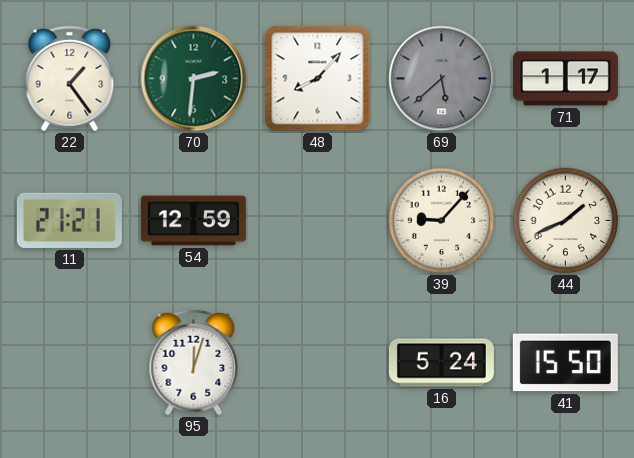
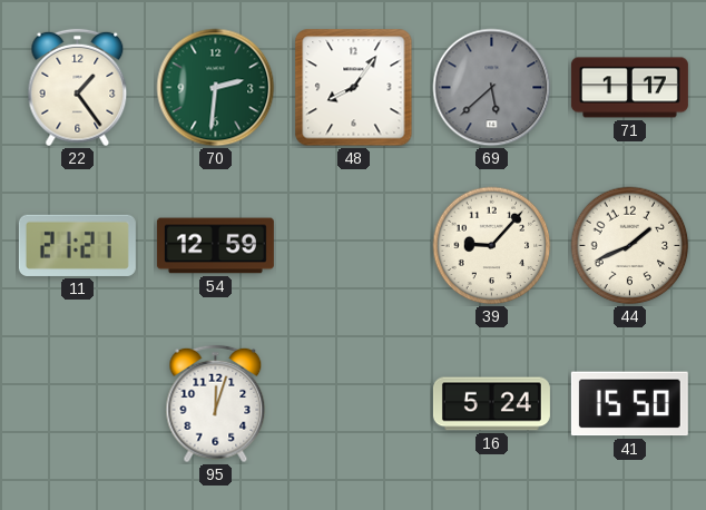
48: 8:07 -> 8:06
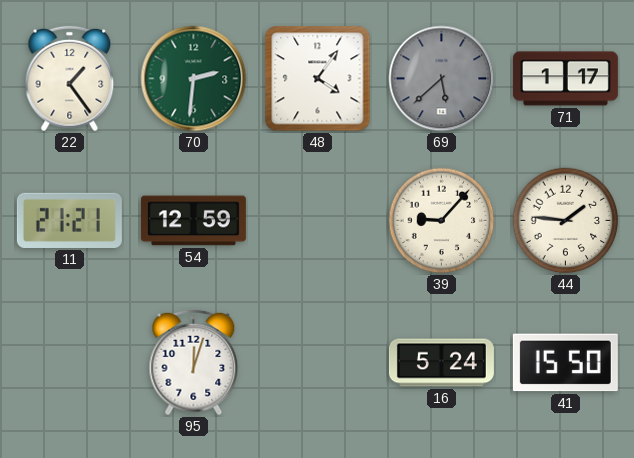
48: 8:06 -> 4:06
44: 1:41 -> 1:46
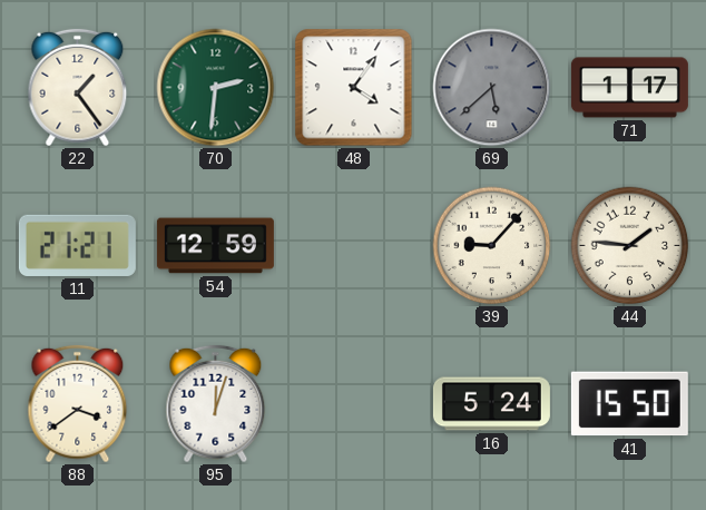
88: none -> 3:39
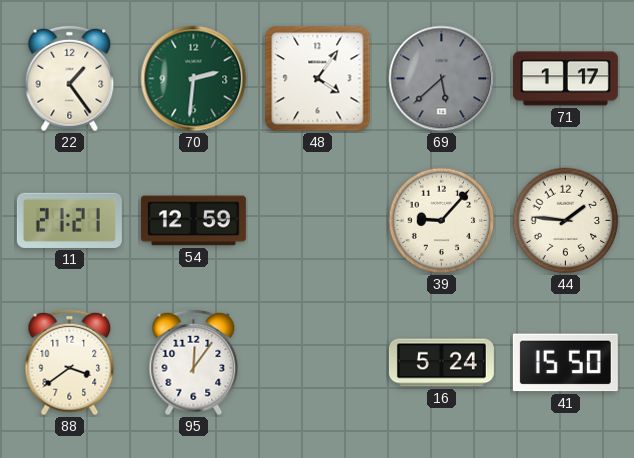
95: 12:03 -> 12:06
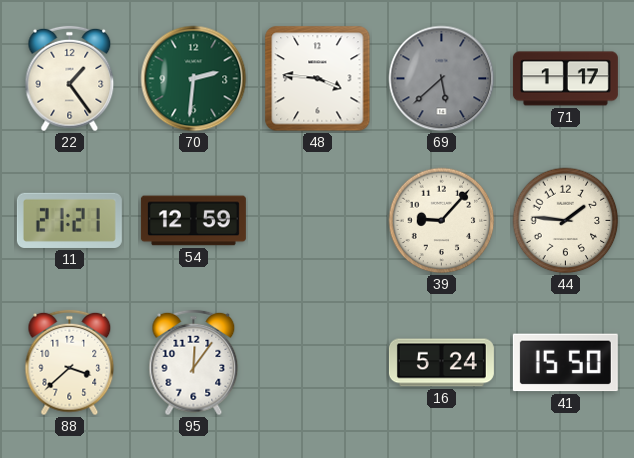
48: 4:06 -> 3:46
88: 3:39 -> 3:38
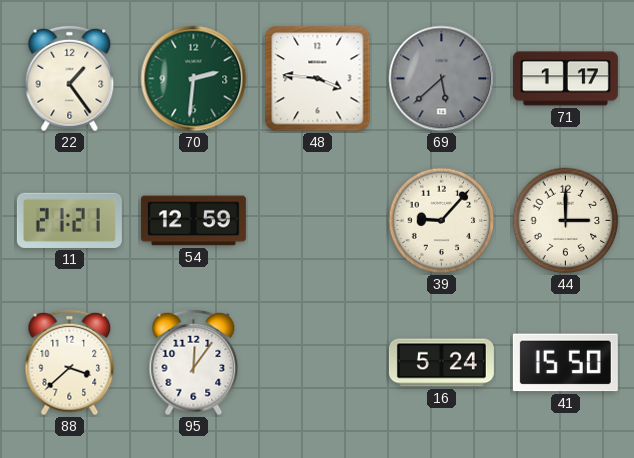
44: 1:46 -> 3:00
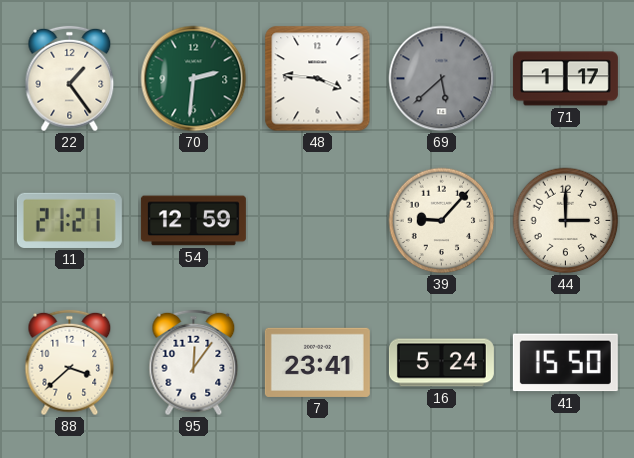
7: none -> 23:41
